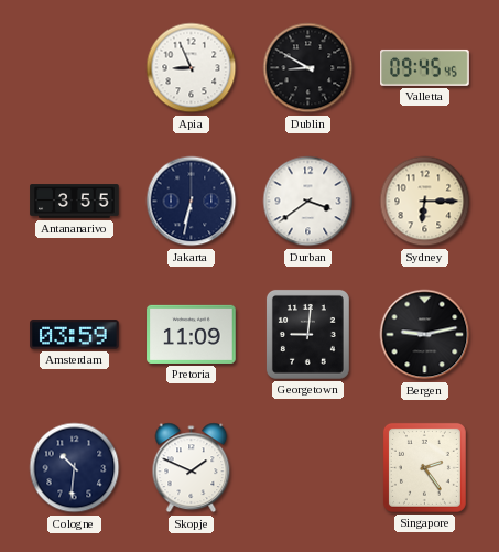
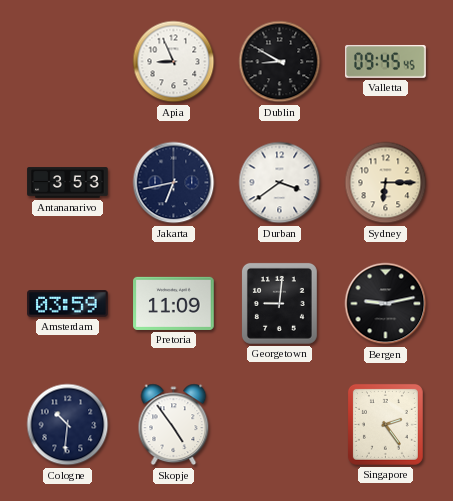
Antananarivo: 3:55 -> 3:53
Jakarta: 6:32 -> 6:43
Skopje: 1:49 -> 4:54
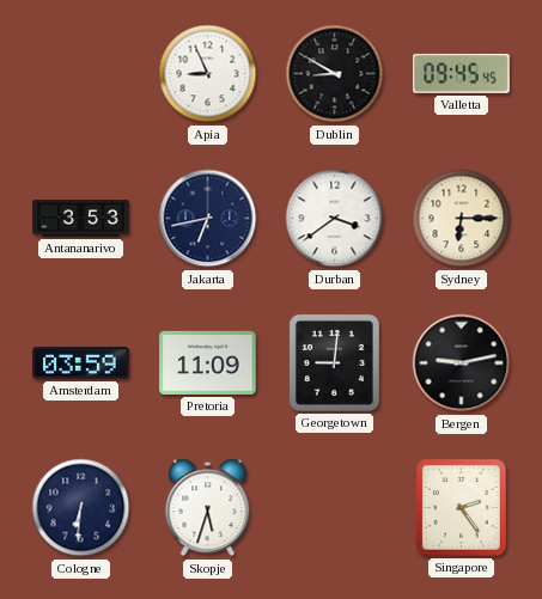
Cologne: 10:31 -> 6:31
Skopje: 4:54 -> 5:33
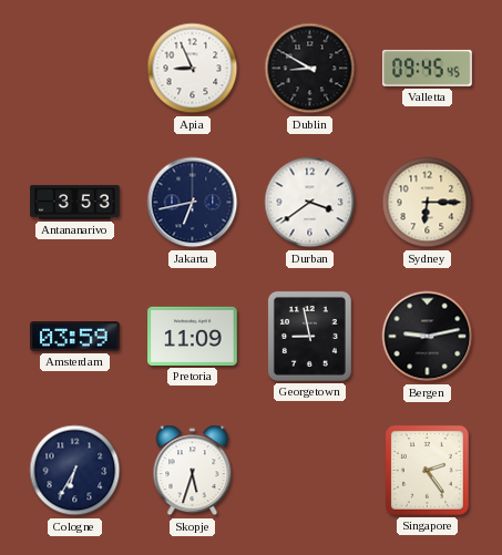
Georgetown: 9:01 -> 8:58
Cologne: 6:31 -> 6:35
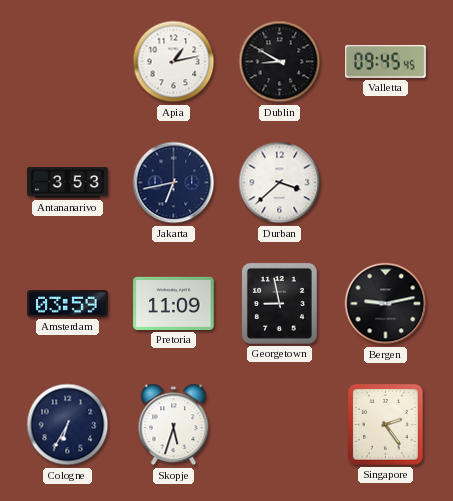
Apia: 8:56 -> 1:13
Durban: 3:39 -> 3:38
Sydney: 6:15 -> none
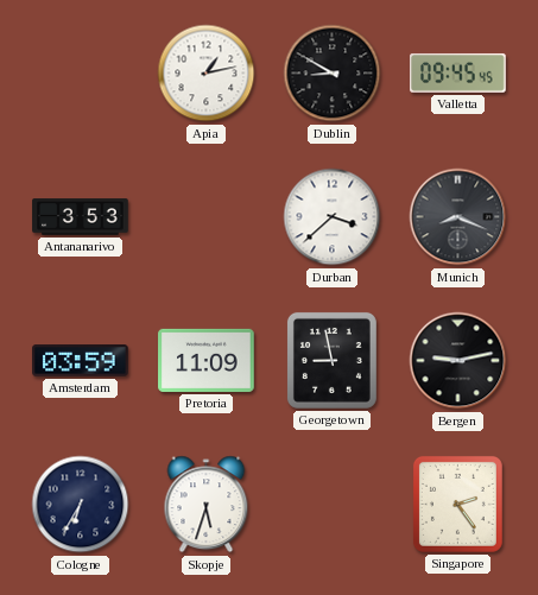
Jakarta: 6:43 -> none
Munich: none -> 8:19
